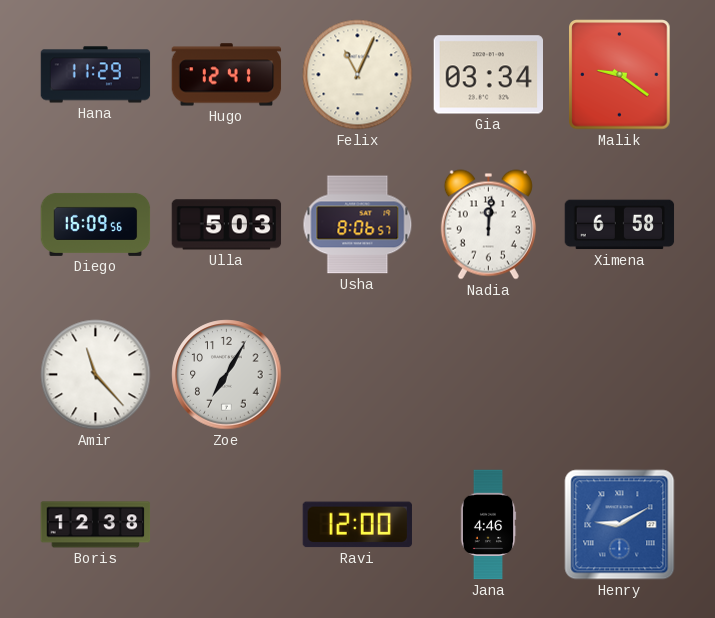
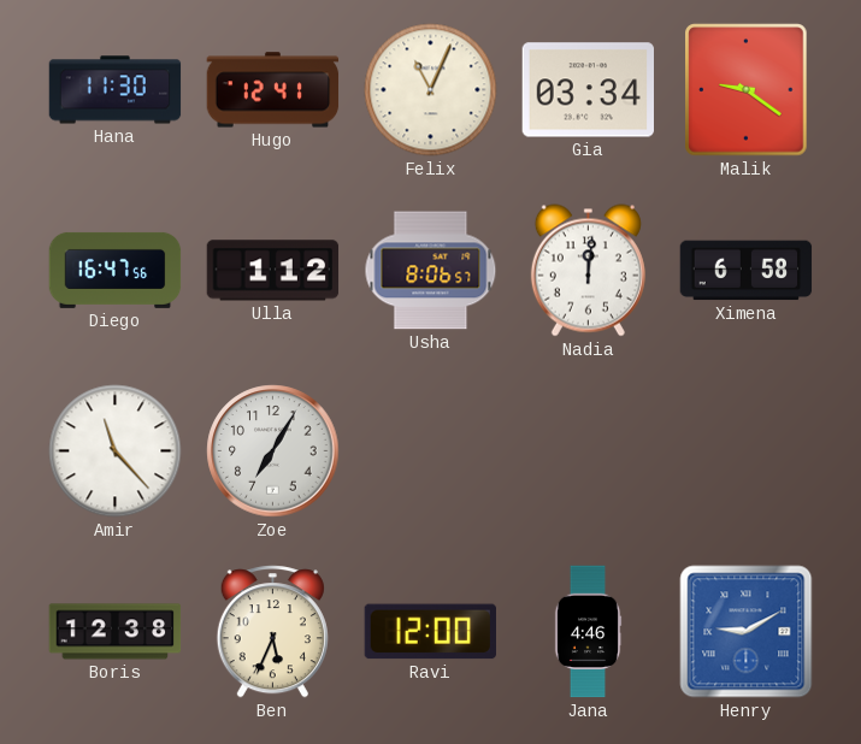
Hana: 11:29 -> 11:30
Diego: 16:09 -> 16:47
Ulla: 5:03 -> 1:12
Ben: none -> 5:34
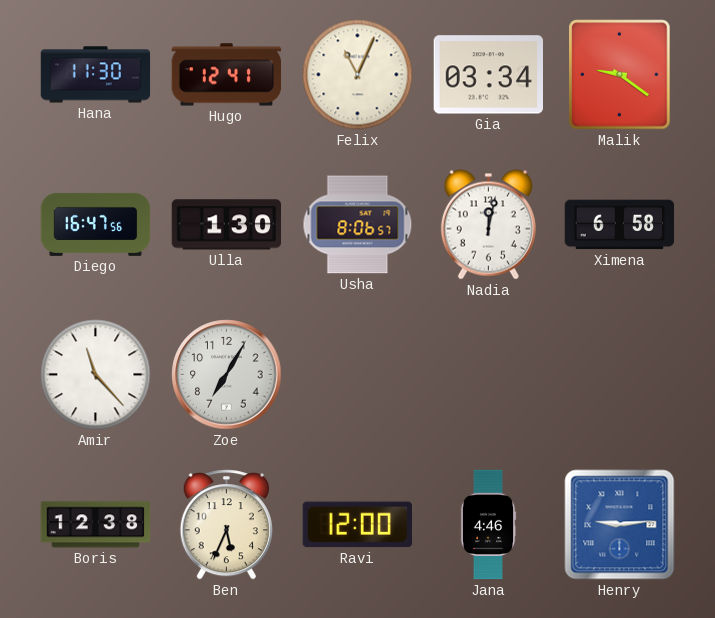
Ulla: 1:12 -> 1:30
Nadia: 12:01 -> 12:02
Henry: 9:10 -> 9:14
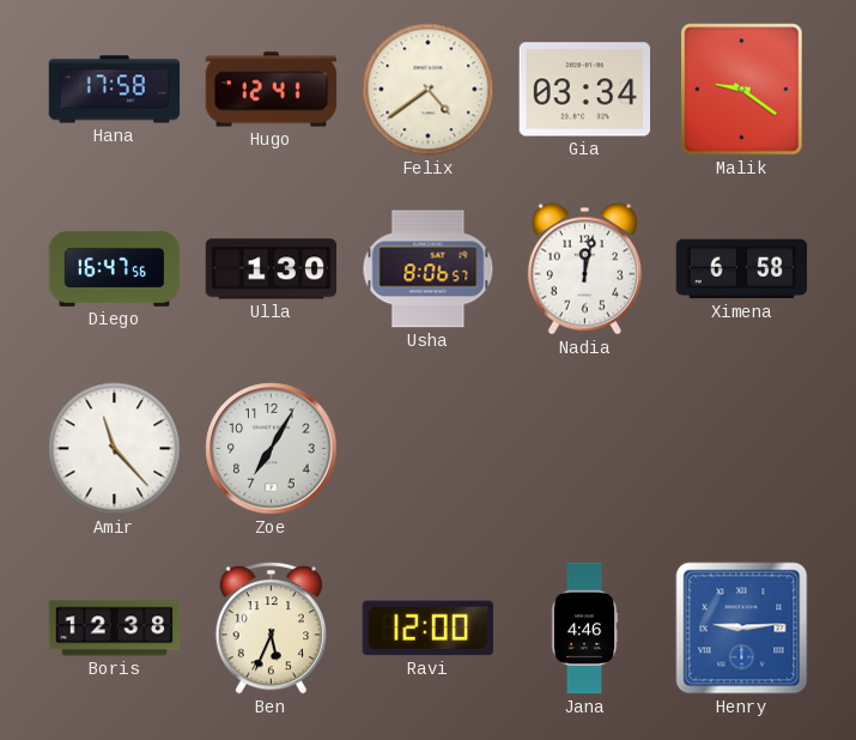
Hana: 11:30 -> 17:58
Felix: 11:04 -> 4:39
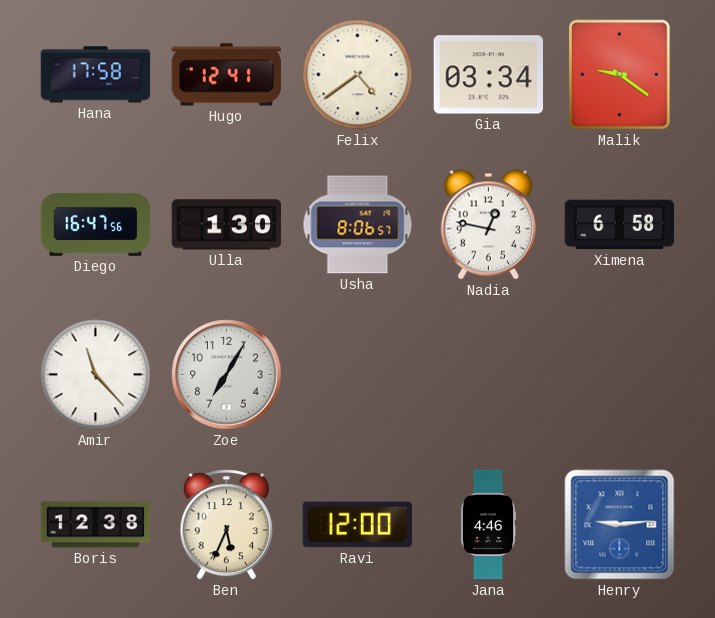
Nadia: 12:02 -> 12:47
